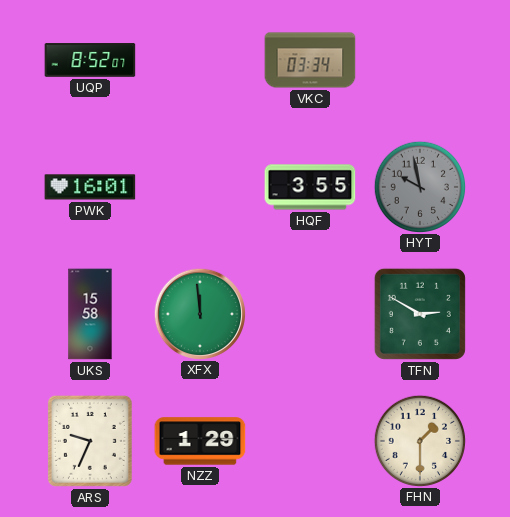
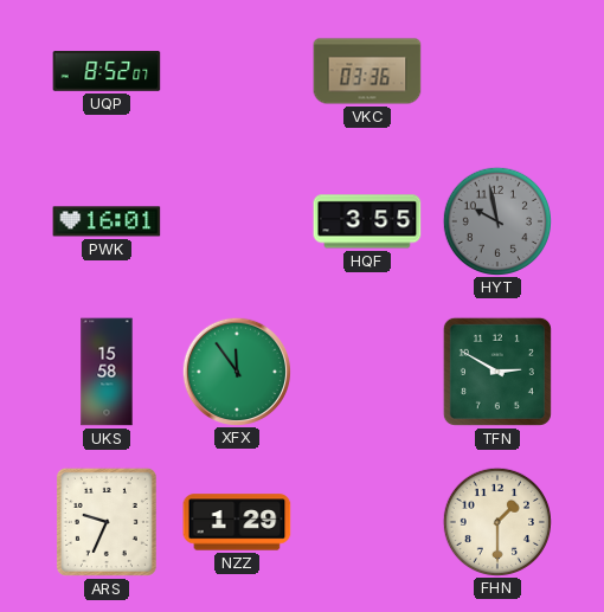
VKC: 03:34 -> 03:36
XFX: 11:59 -> 11:54
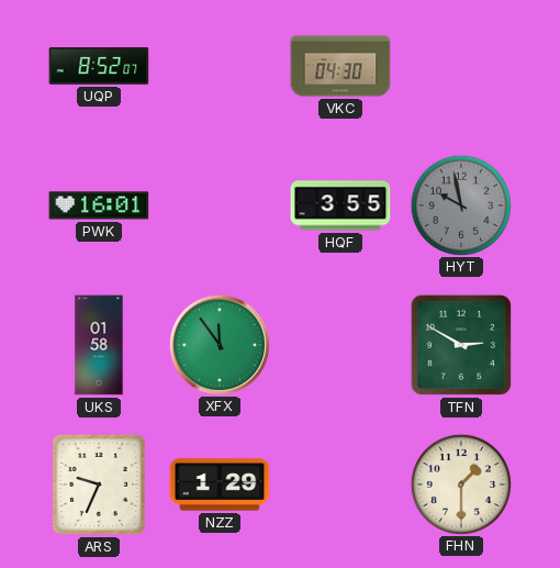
VKC: 03:36 -> 04:30
UKS: 15:58 -> 01:58
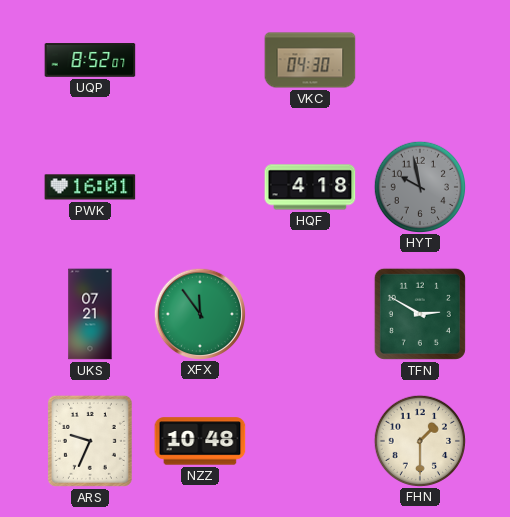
HQF: 3:55 -> 4:18
UKS: 01:58 -> 07:21
NZZ: 1:29 -> 10:48
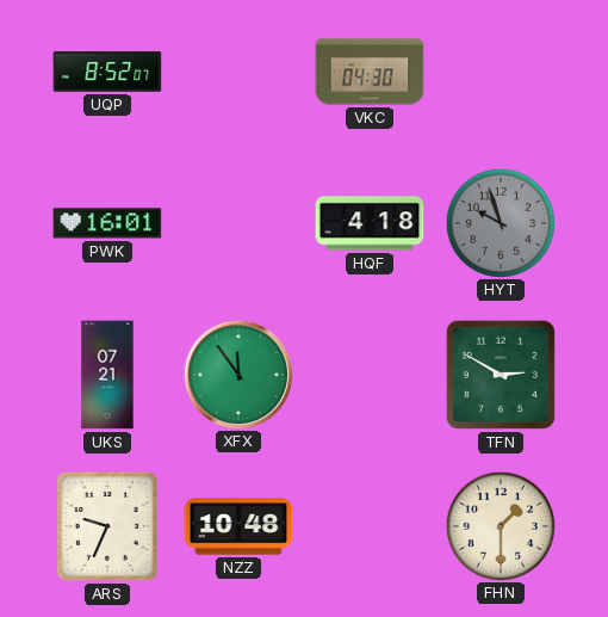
HYT: 9:58 -> 9:57
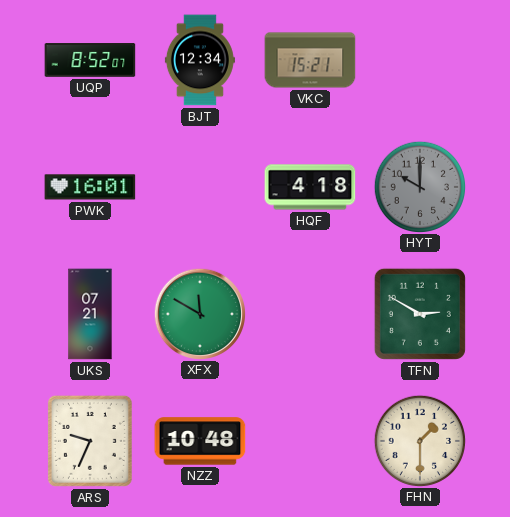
BJT: none -> 12:34
VKC: 04:30 -> 15:21
HYT: 9:57 -> 10:00
XFX: 11:54 -> 11:50
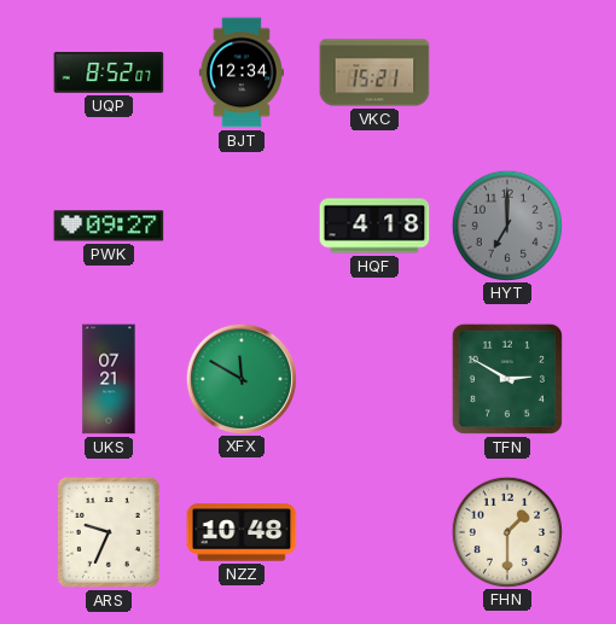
PWK: 16:01 -> 09:27
HYT: 10:00 -> 7:00
